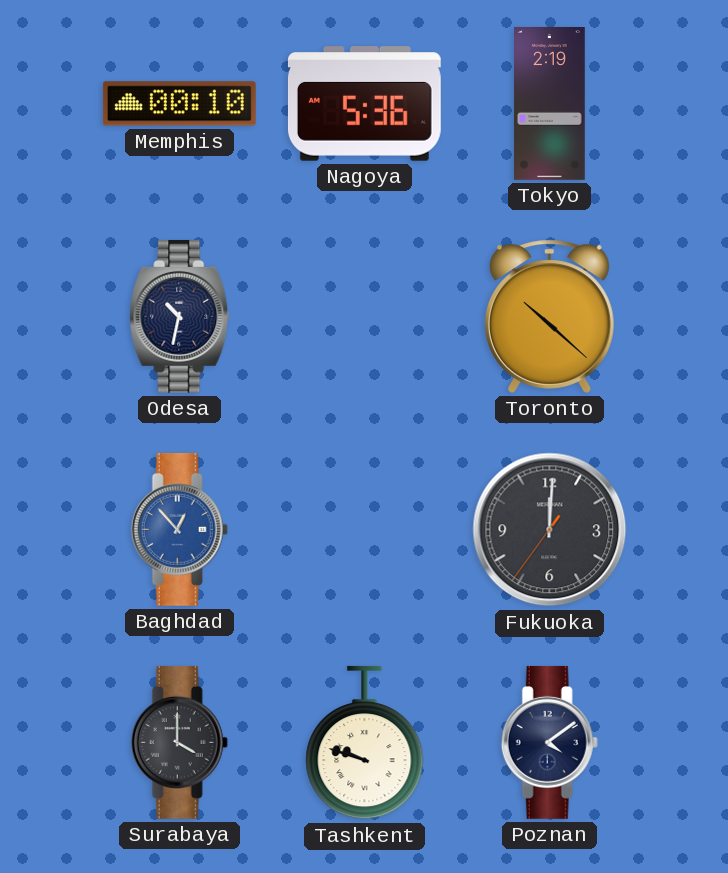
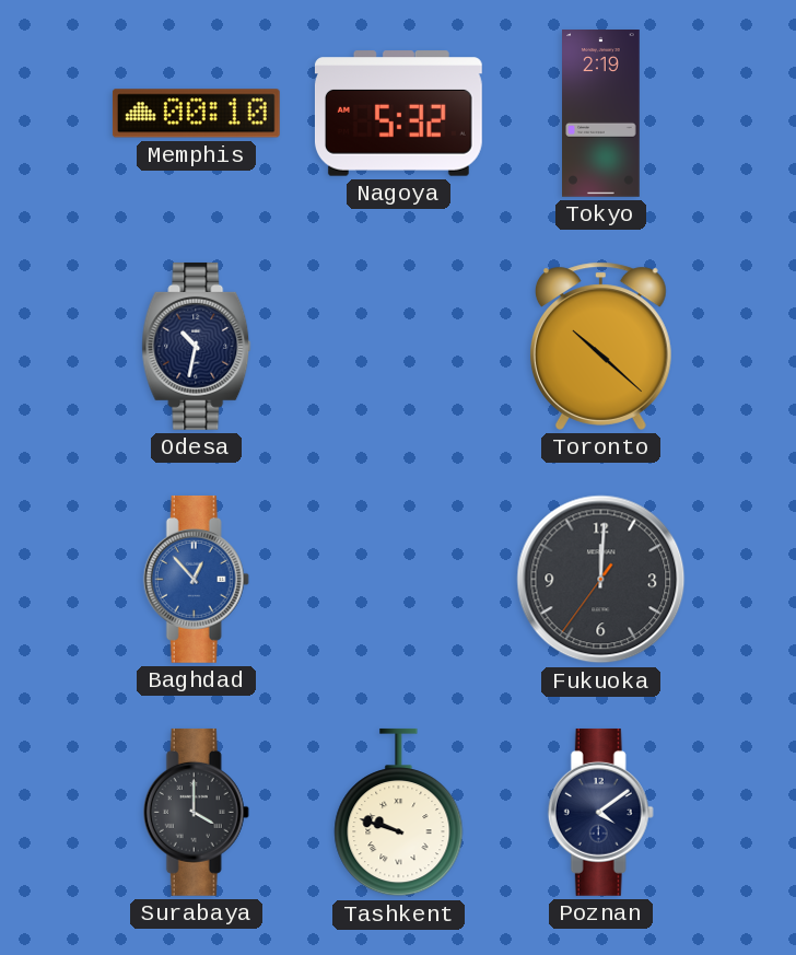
Nagoya: 5:36 -> 5:32
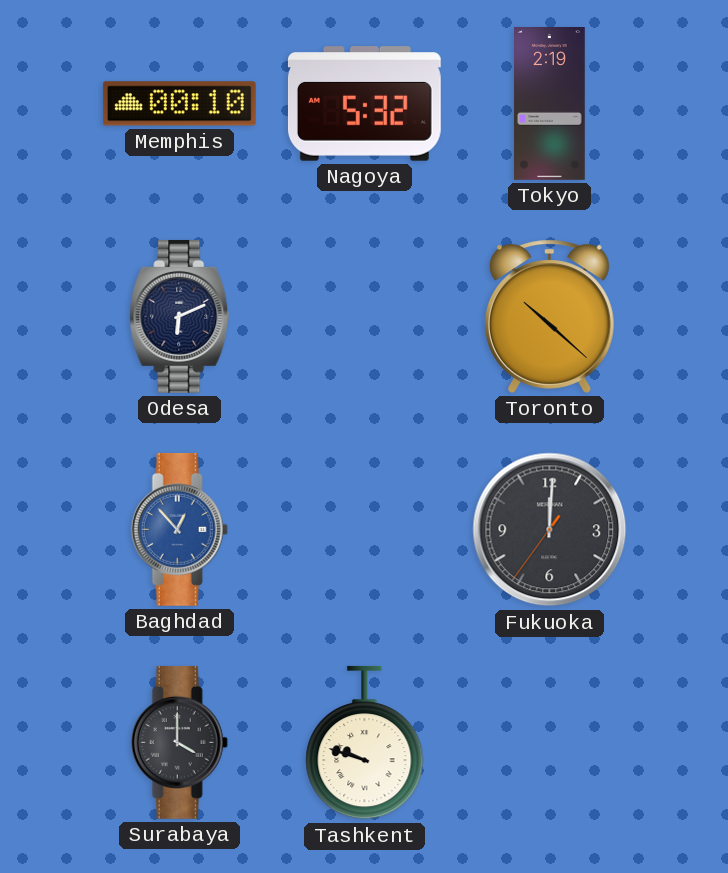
Odesa: 10:32 -> 6:11
Poznan: 4:09 -> none
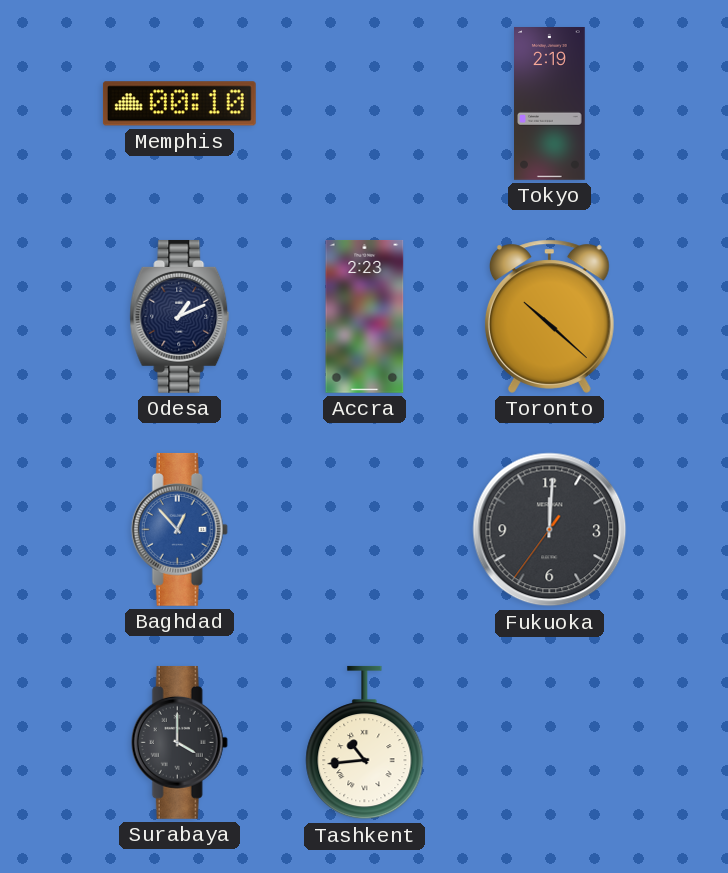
Nagoya: 5:32 -> none
Odesa: 6:11 -> 1:11
Accra: none -> 2:23
Tashkent: 9:48 -> 10:44
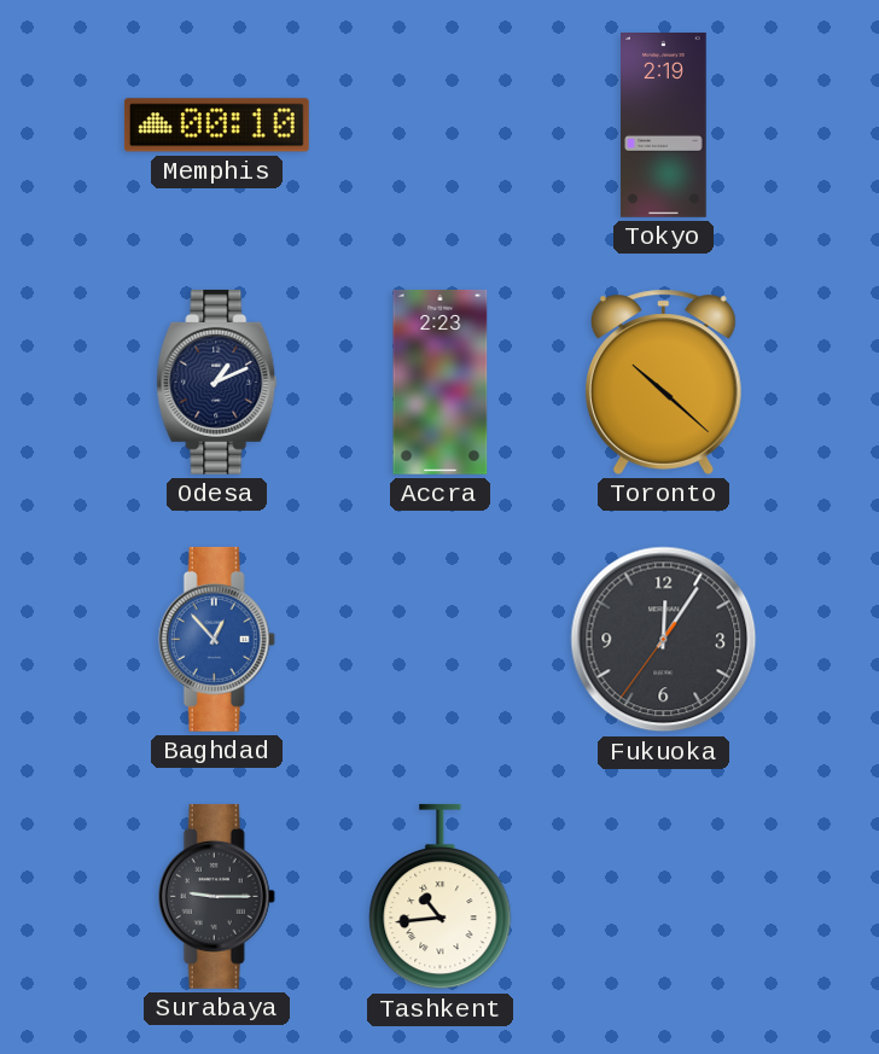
Fukuoka: 12:00 -> 12:05
Surabaya: 4:00 -> 9:15
